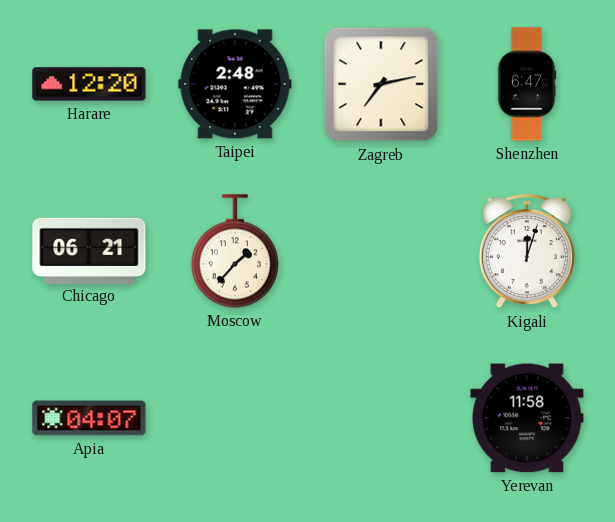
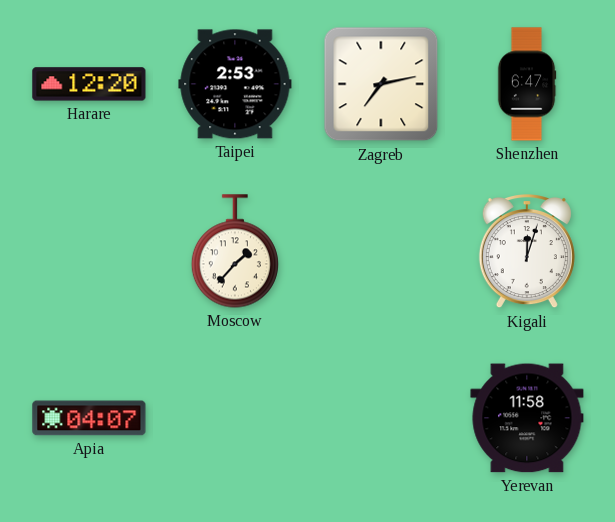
Taipei: 2:48 -> 2:53
Chicago: 06:21 -> none
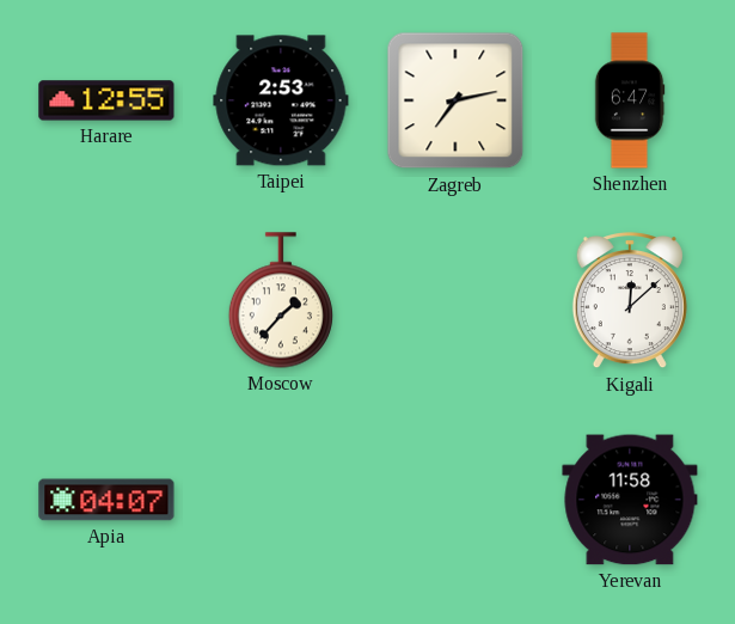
Harare: 12:20 -> 12:55
Kigali: 12:03 -> 12:08
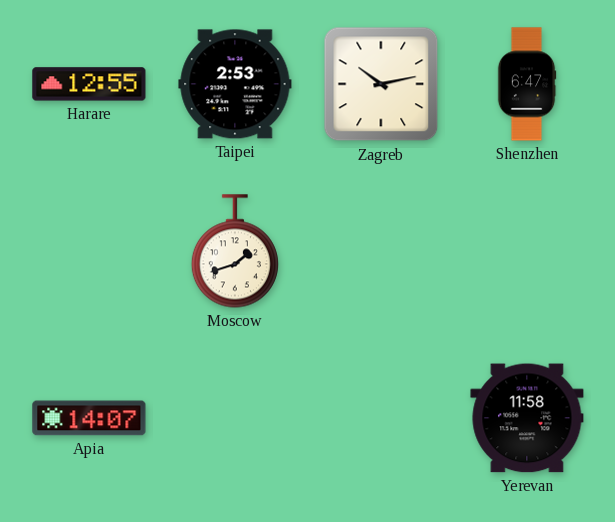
Zagreb: 7:13 -> 10:13
Moscow: 1:37 -> 1:42
Kigali: 12:08 -> none
Apia: 04:07 -> 14:07
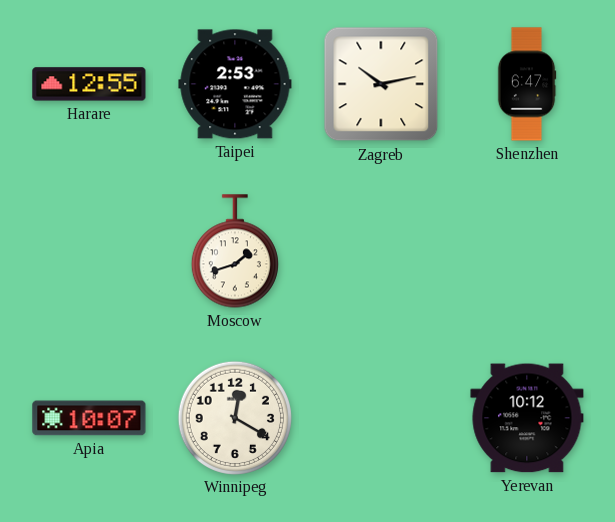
Apia: 14:07 -> 10:07
Winnipeg: none -> 12:20
Yerevan: 11:58 -> 10:12
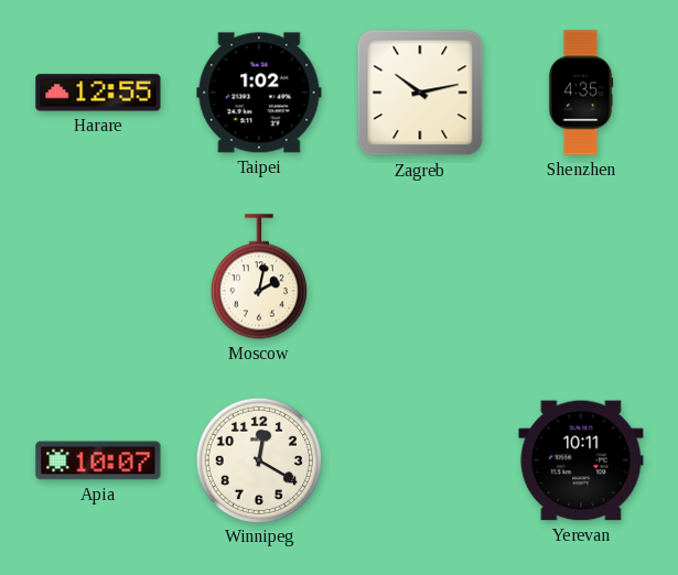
Taipei: 2:53 -> 1:02
Shenzhen: 6:47 -> 4:35
Moscow: 1:42 -> 2:02
Yerevan: 10:12 -> 10:11
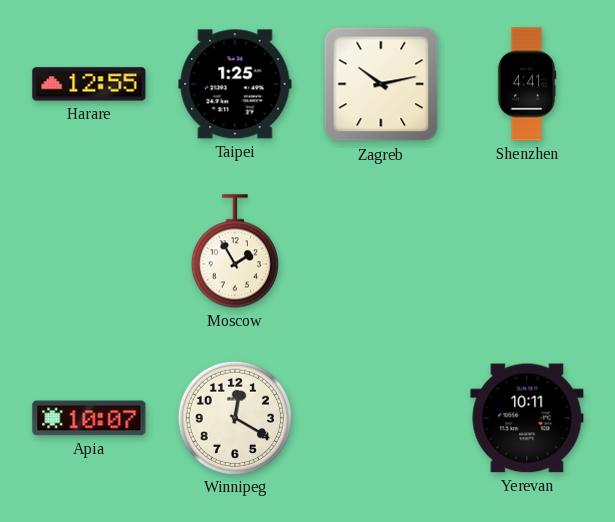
Taipei: 1:02 -> 1:25
Shenzhen: 4:35 -> 4:41
Moscow: 2:02 -> 1:55
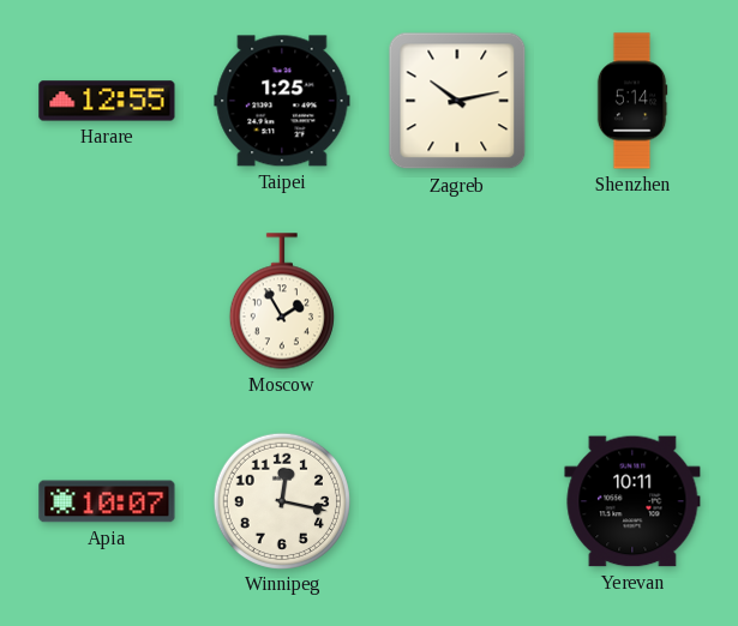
Shenzhen: 4:41 -> 5:14
Winnipeg: 12:20 -> 12:17
